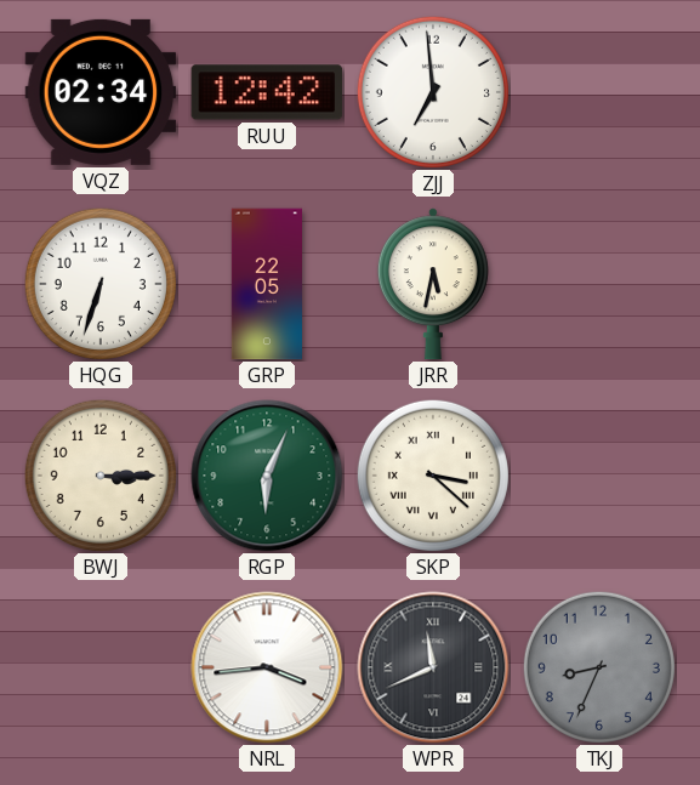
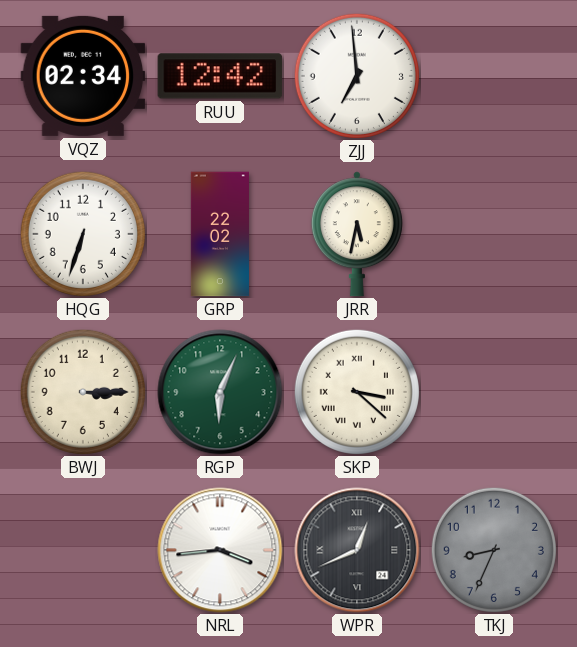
GRP: 22:05 -> 22:02
WPR: 11:41 -> 12:41
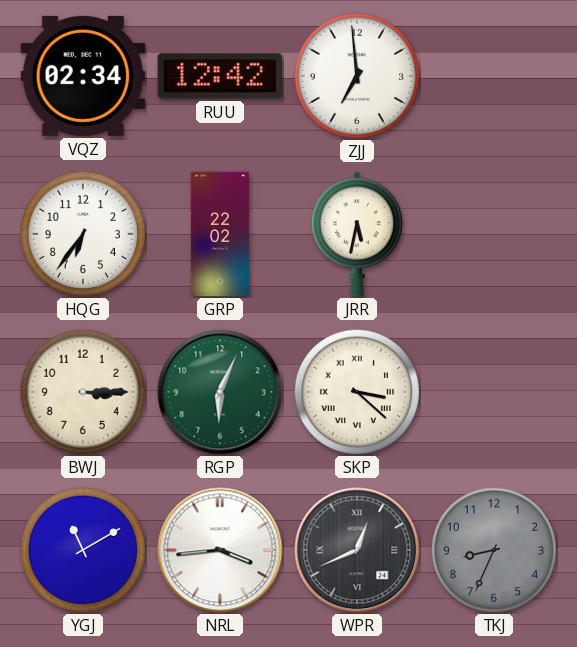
HQG: 6:33 -> 6:36
YGJ: none -> 11:10
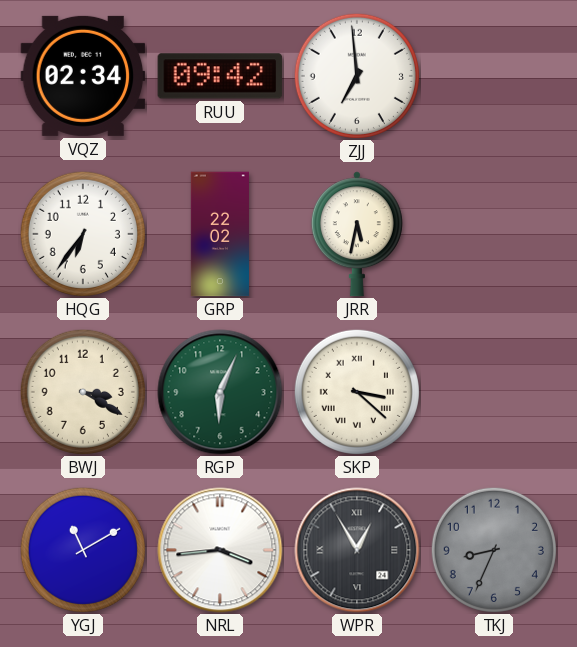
RUU: 12:42 -> 09:42
BWJ: 3:15 -> 3:20
WPR: 12:41 -> 12:55
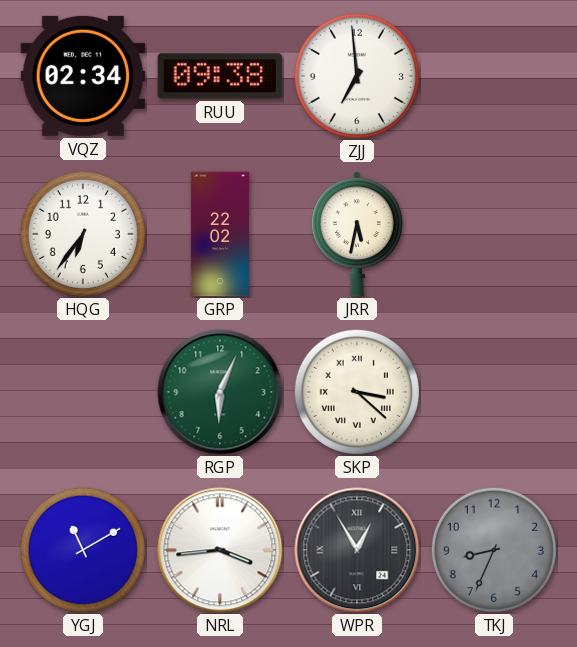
RUU: 09:42 -> 09:38
BWJ: 3:20 -> none
